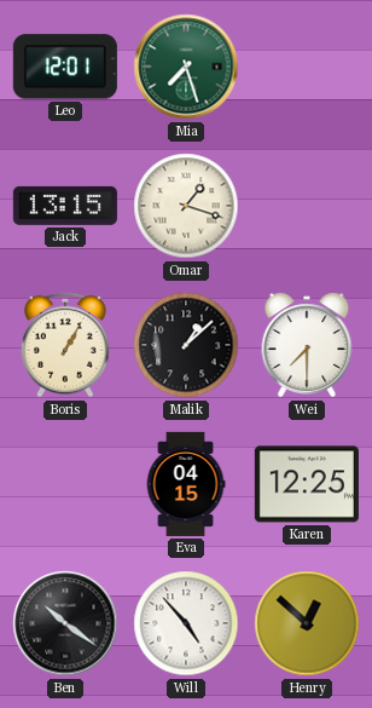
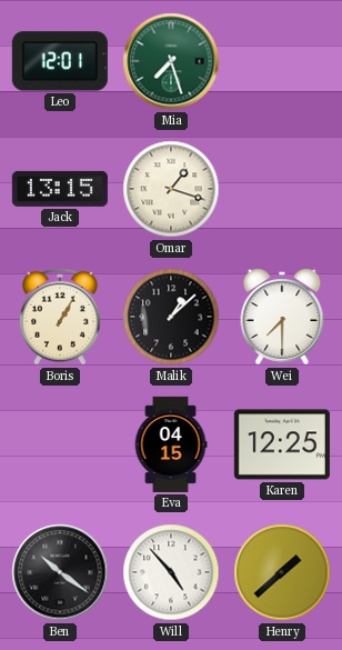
Henry: 12:52 -> 1:38
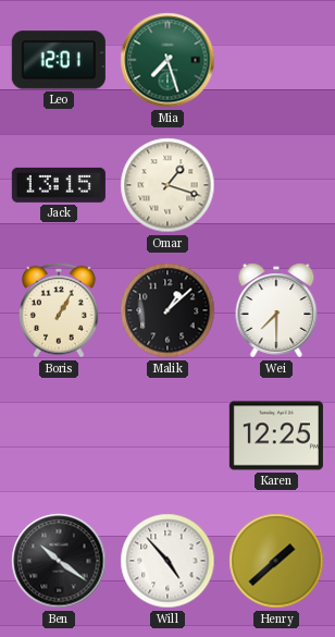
Eva: 04:15 -> none
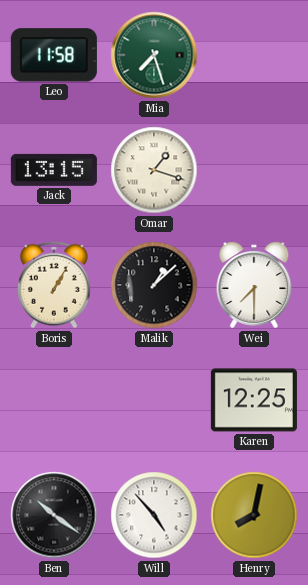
Leo: 12:01 -> 11:58
Henry: 1:38 -> 8:02
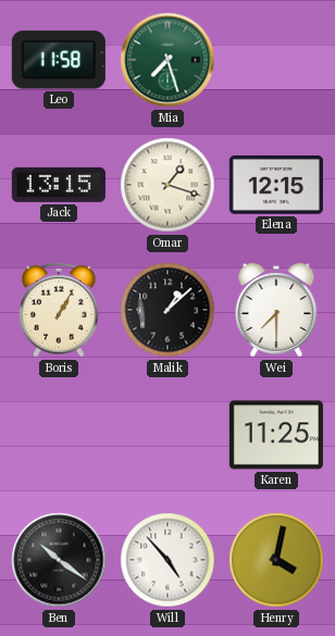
Elena: none -> 12:15
Karen: 12:25 -> 11:25
Henry: 8:02 -> 4:02
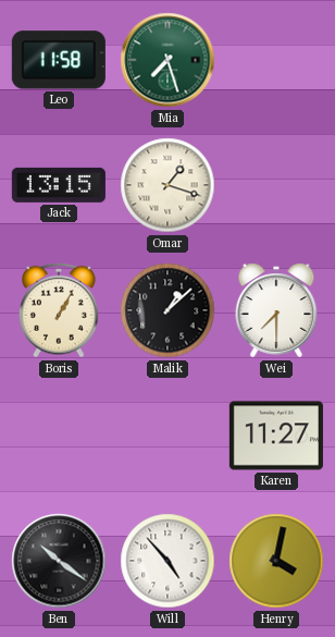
Elena: 12:15 -> none
Karen: 11:25 -> 11:27
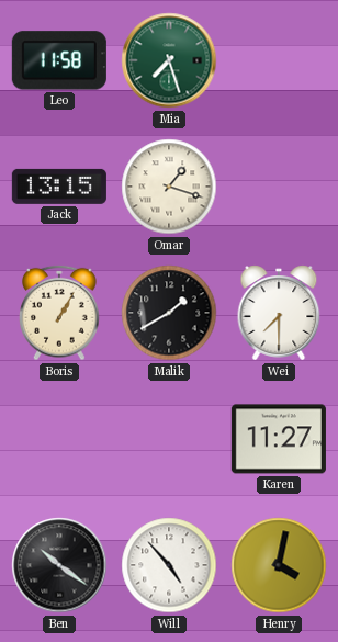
Malik: 1:08 -> 1:40
